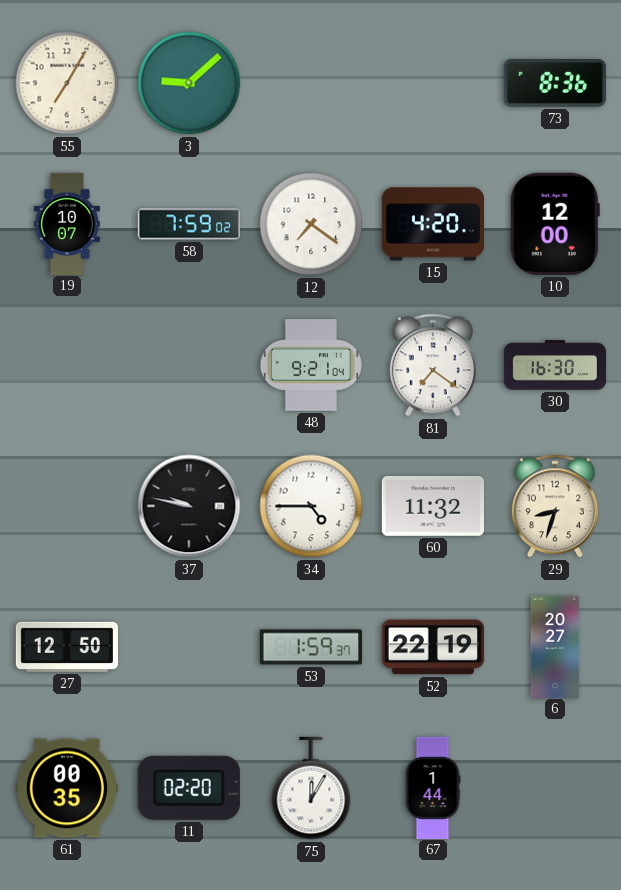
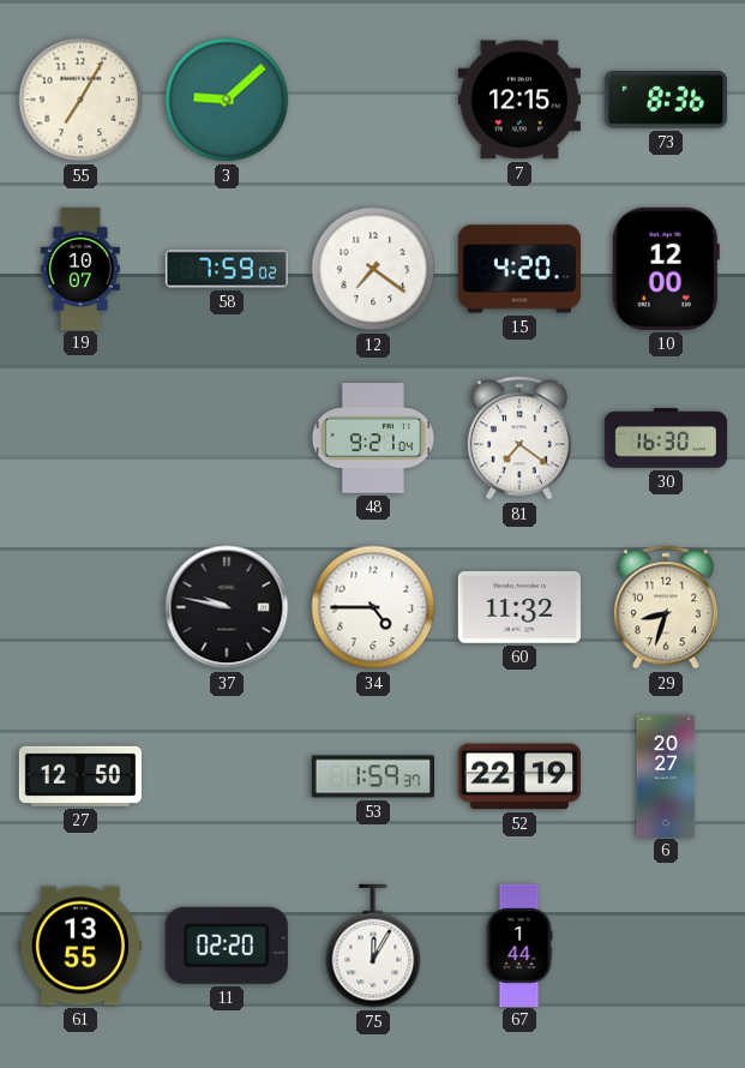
7: none -> 12:15
61: 00:35 -> 13:55
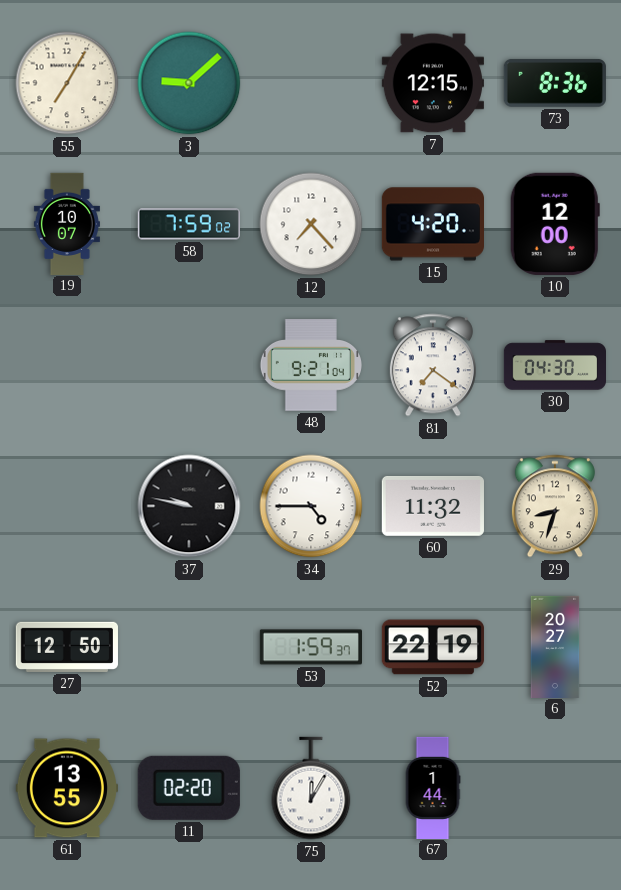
12: 7:21 -> 7:23
30: 16:30 -> 04:30
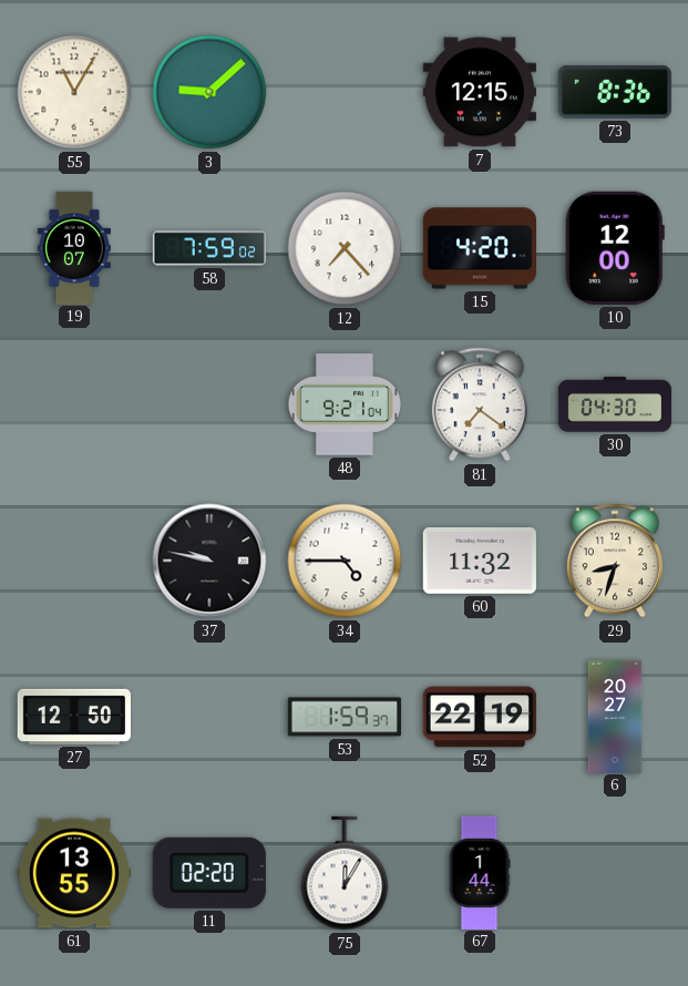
55: 7:05 -> 11:05
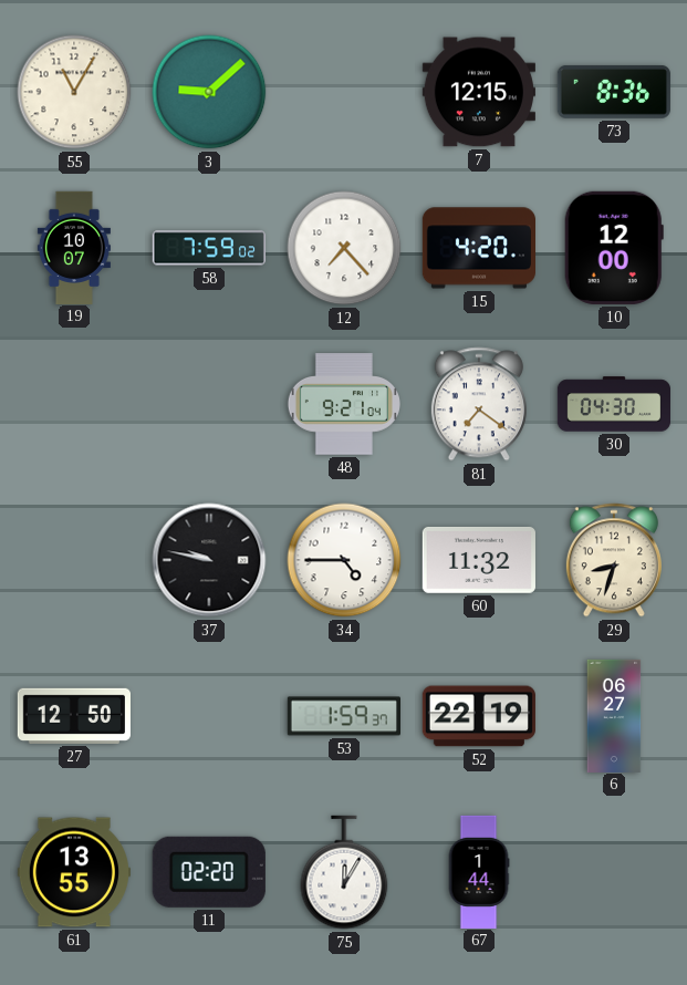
6: 20:27 -> 06:27
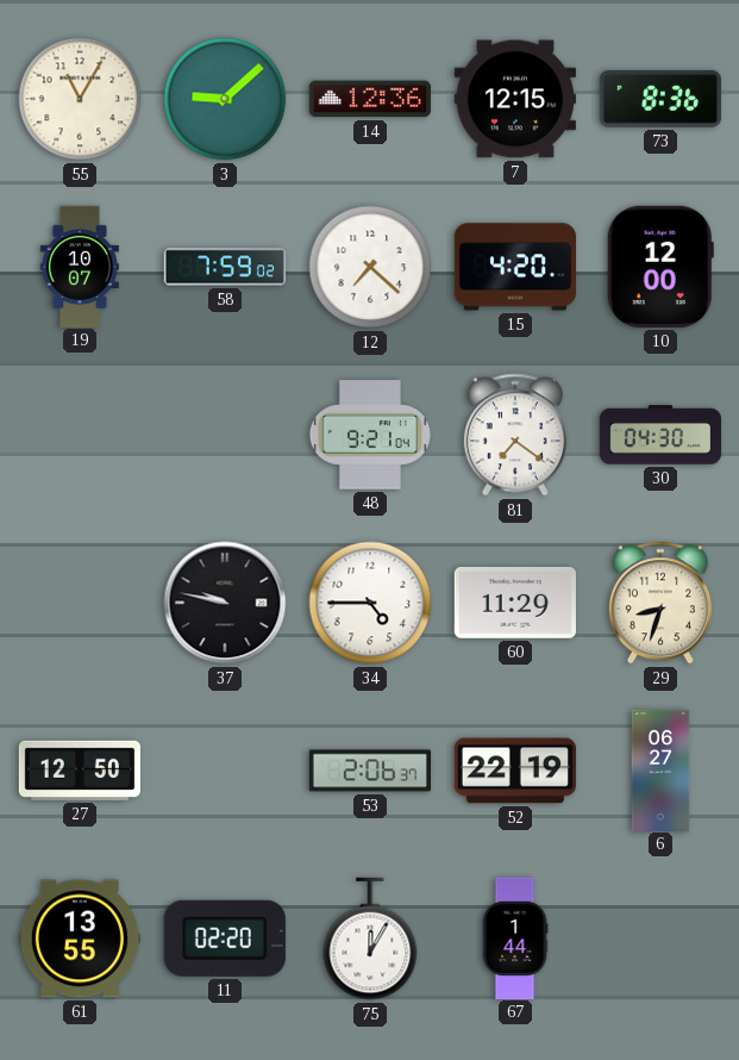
14: none -> 12:36
12: 7:23 -> 7:22
60: 11:32 -> 11:29
53: 1:59 -> 2:06
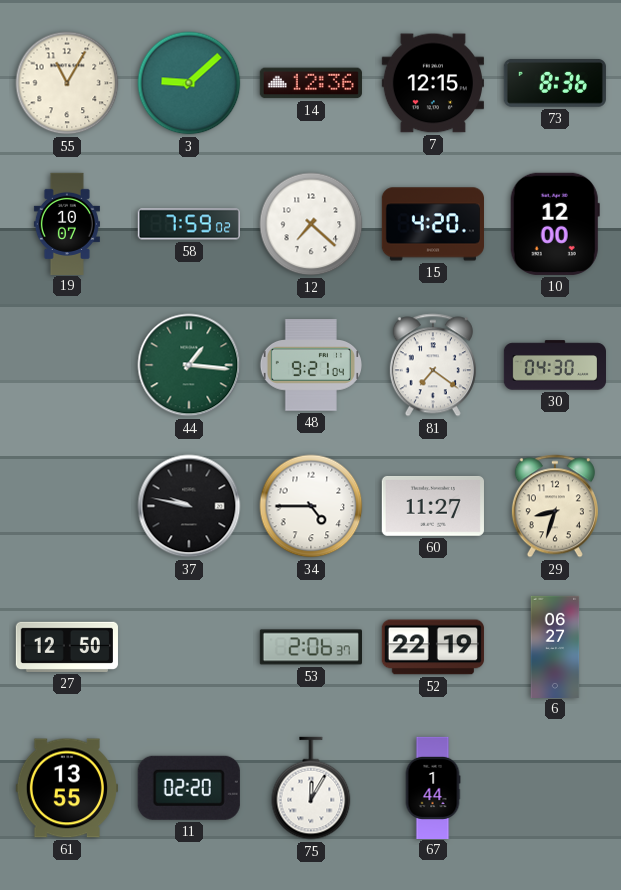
44: none -> 1:16
60: 11:29 -> 11:27
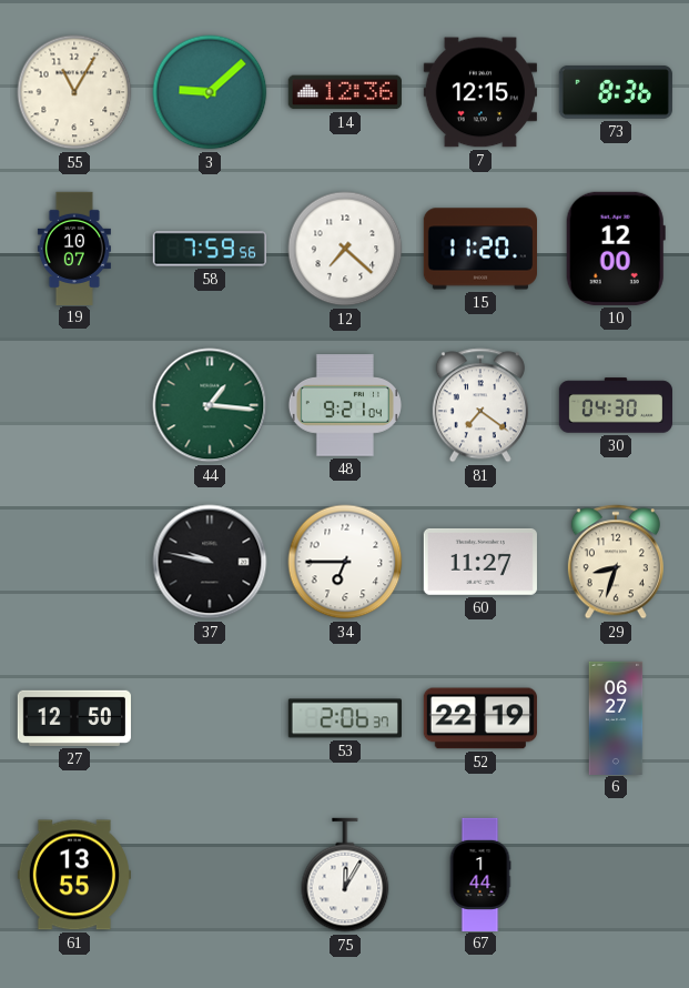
58: 7:59:02 -> 7:59:56
15: 4:20 -> 11:20
34: 4:45 -> 6:45
11: 02:20 -> none
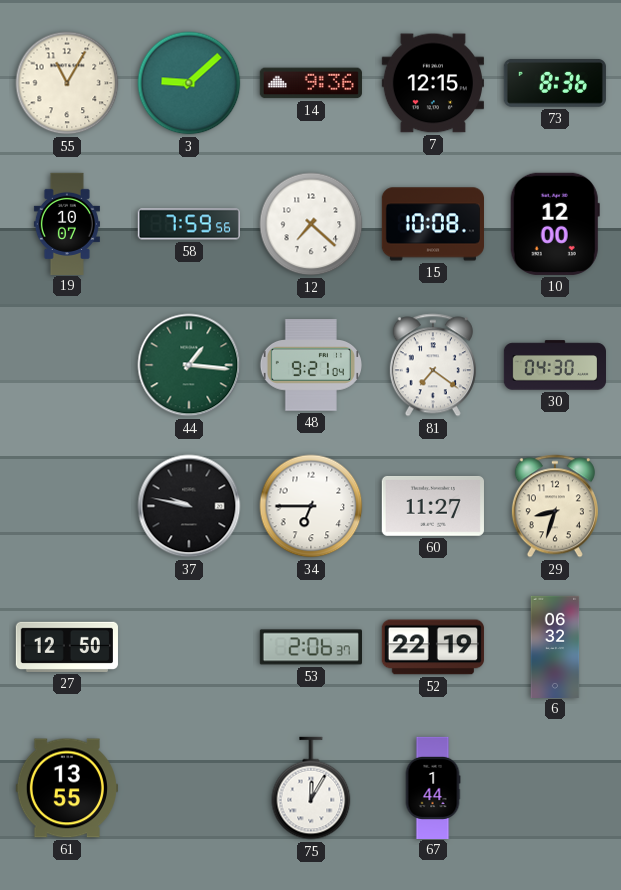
14: 12:36 -> 9:36
15: 11:20 -> 10:08
6: 06:27 -> 06:32
